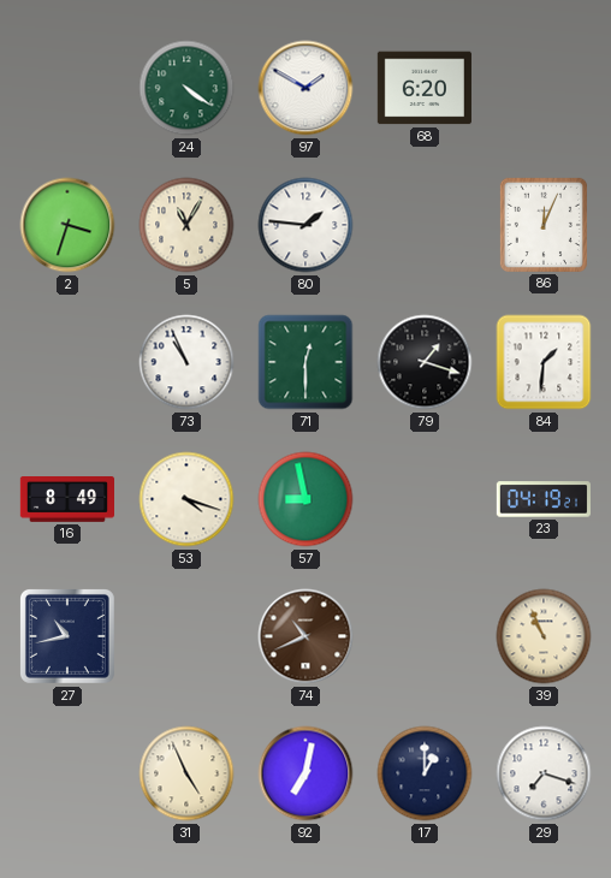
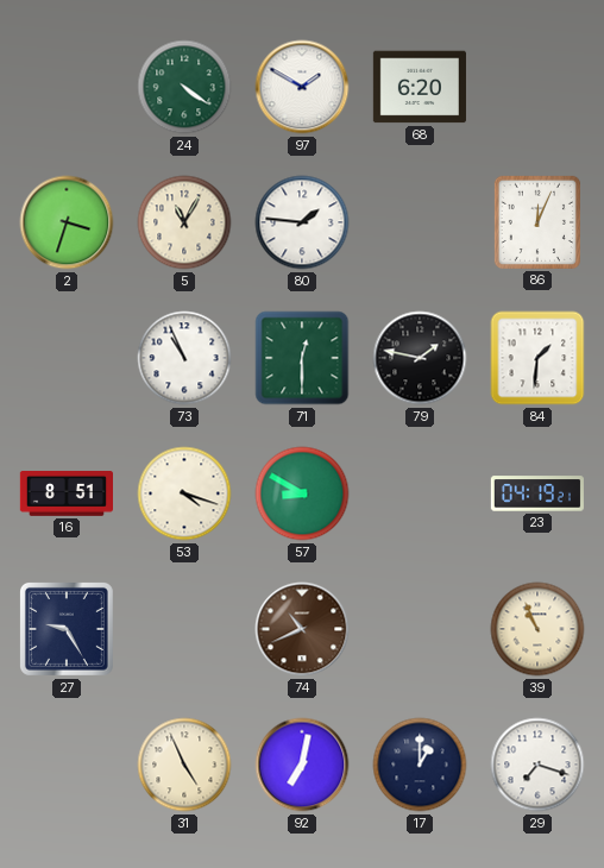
79: 1:18 -> 1:47
16: 8:49 -> 8:51
57: 8:58 -> 8:50
27: 10:43 -> 9:25
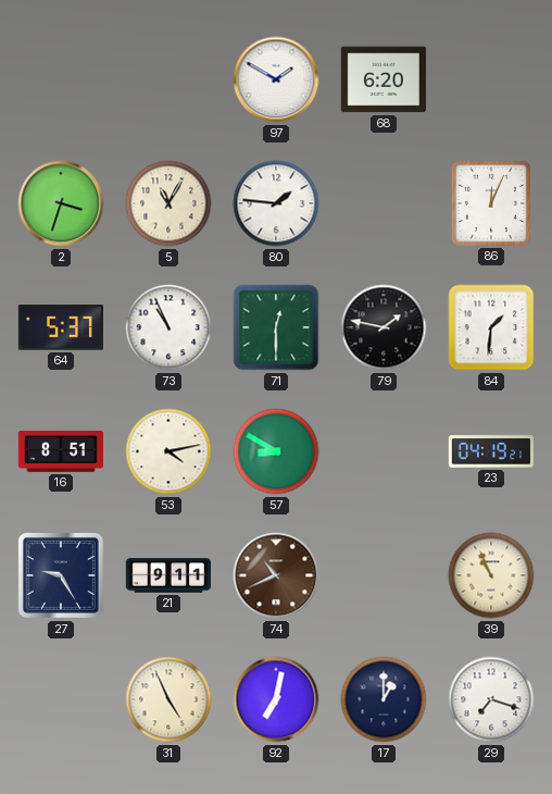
24: 4:21 -> none
64: none -> 5:37
53: 4:18 -> 4:13
21: none -> 9:11
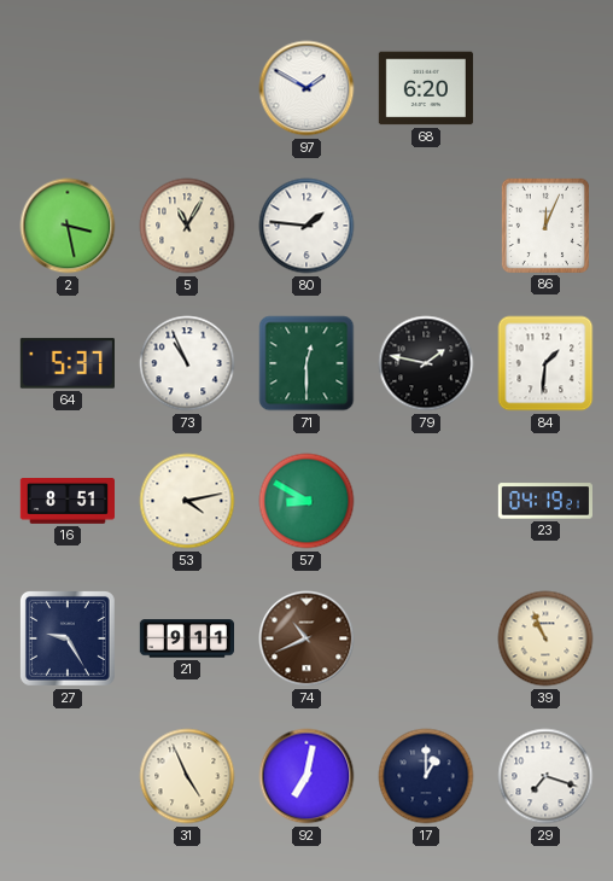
2: 3:33 -> 3:28
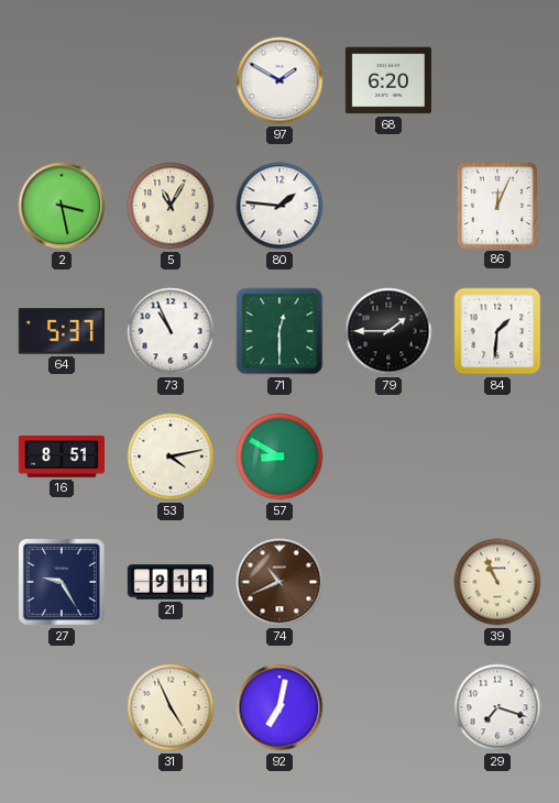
79: 1:47 -> 1:45
23: 04:19 -> none
17: 1:00 -> none
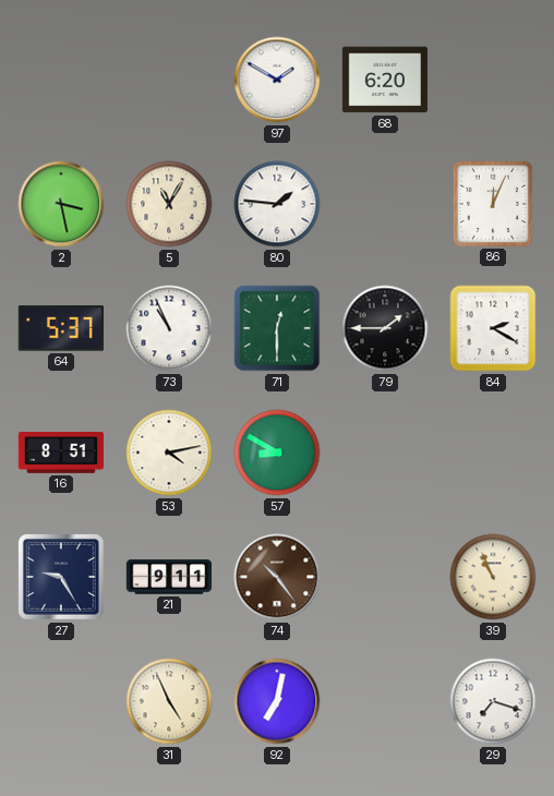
84: 1:31 -> 2:20
74: 10:41 -> 10:24
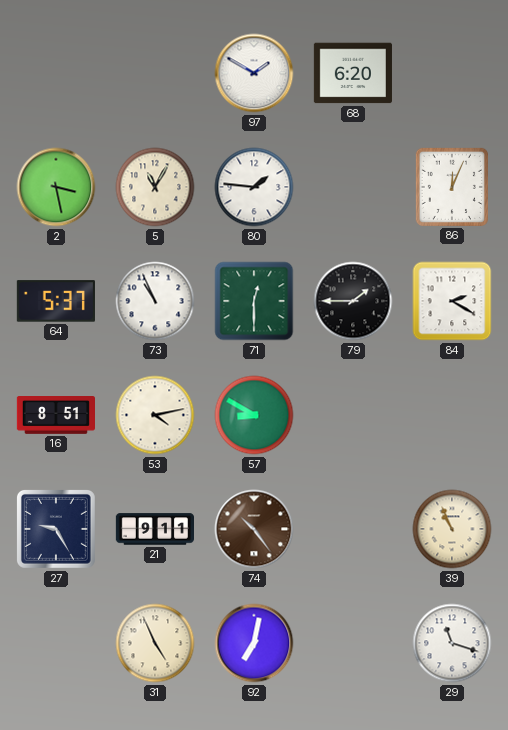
29: 7:18 -> 11:18
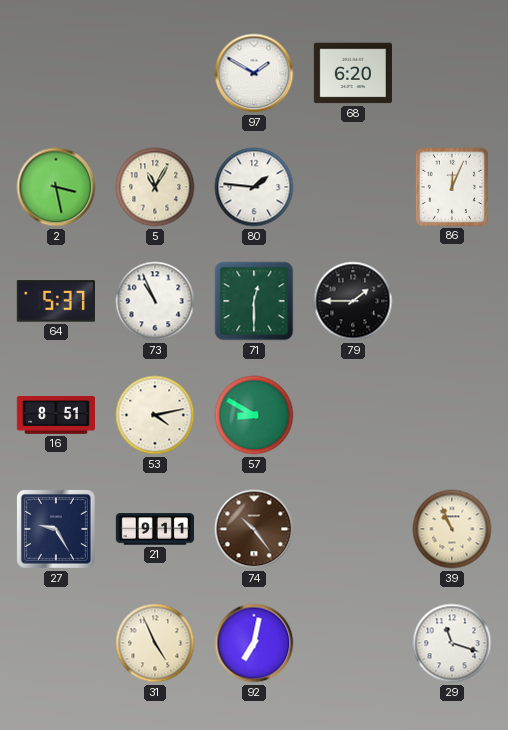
84: 2:20 -> none
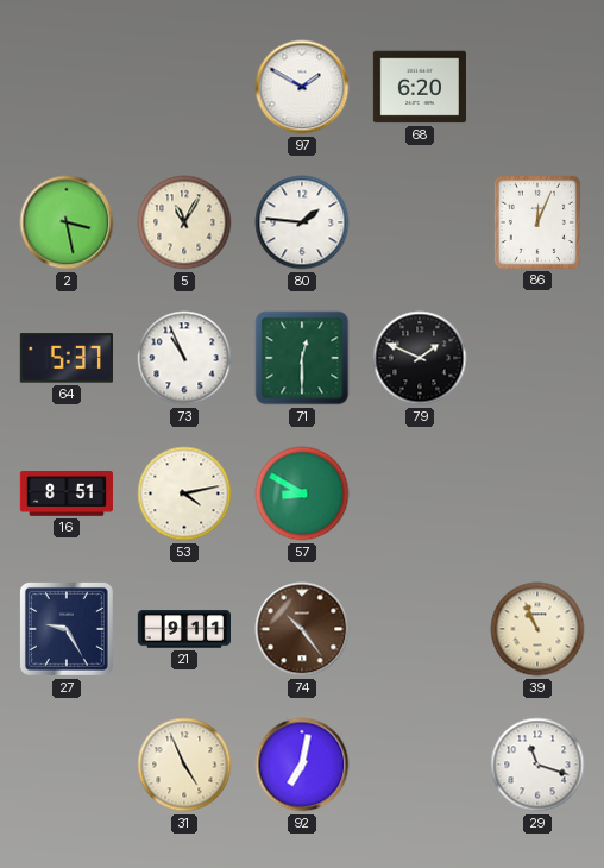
79: 1:45 -> 1:49
